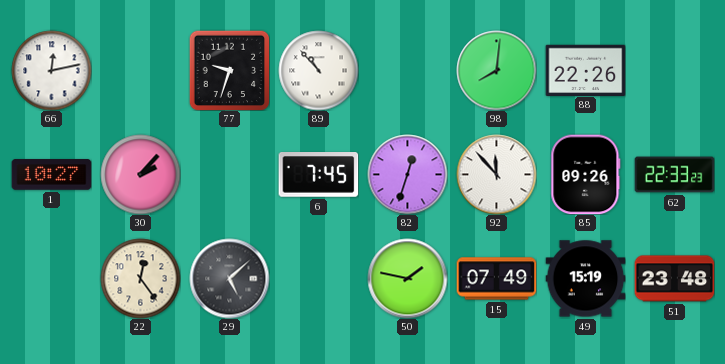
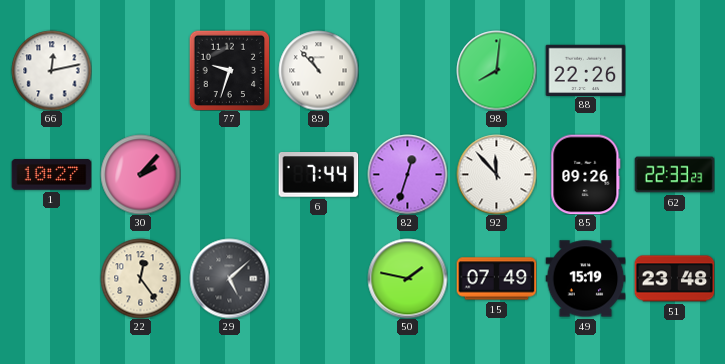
6: 7:45 -> 7:44
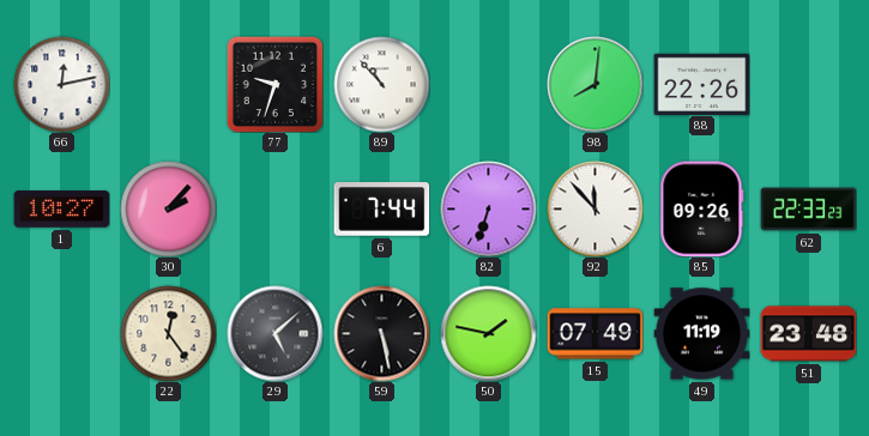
82: 12:33 -> 6:33
59: none -> 5:28
49: 15:19 -> 11:19
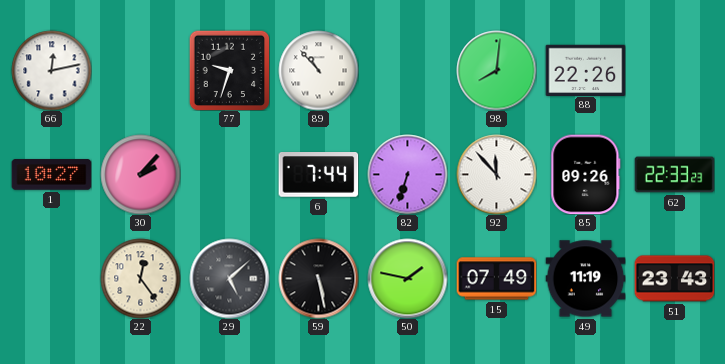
51: 23:48 -> 23:43
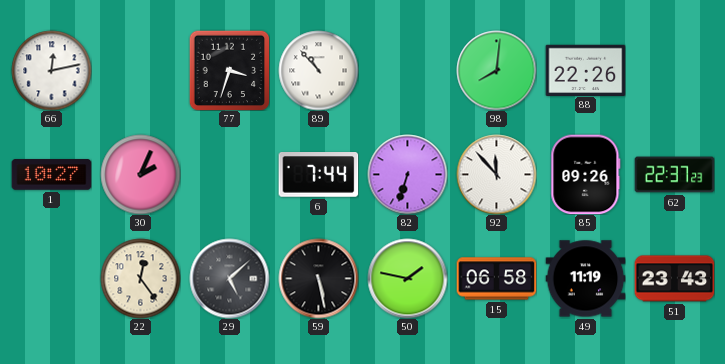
77: 9:33 -> 3:33
30: 2:07 -> 2:04
62: 22:33 -> 22:37
15: 07:49 -> 06:58
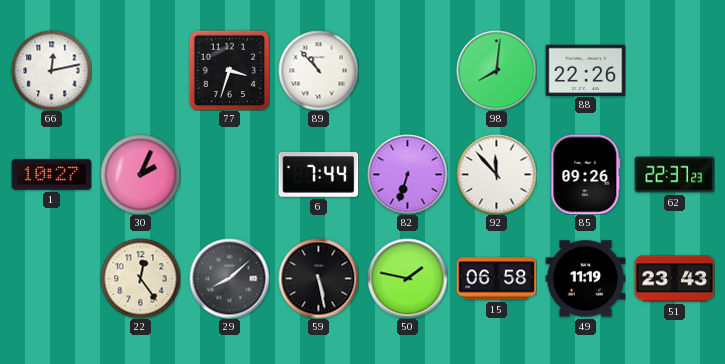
29: 5:08 -> 8:08
